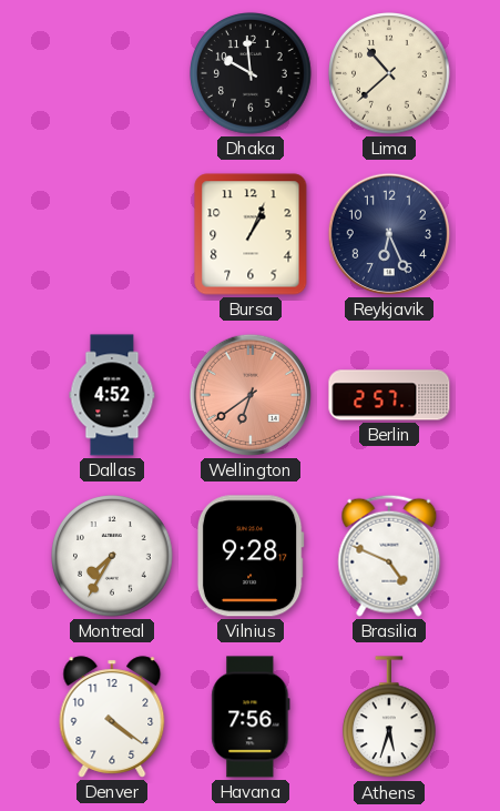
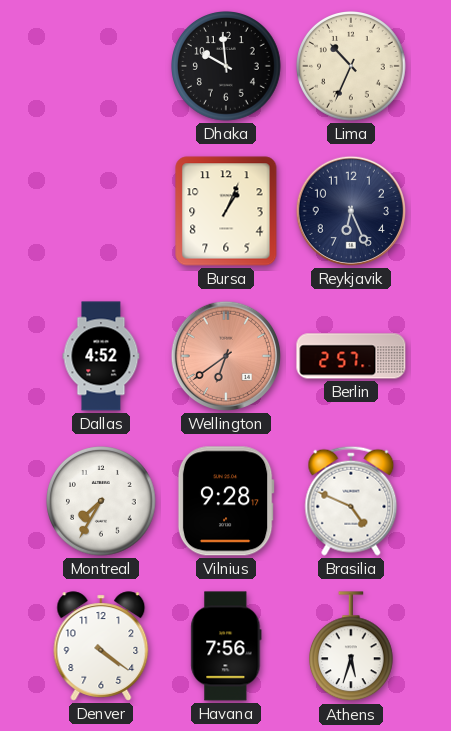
Lima: 10:38 -> 10:34
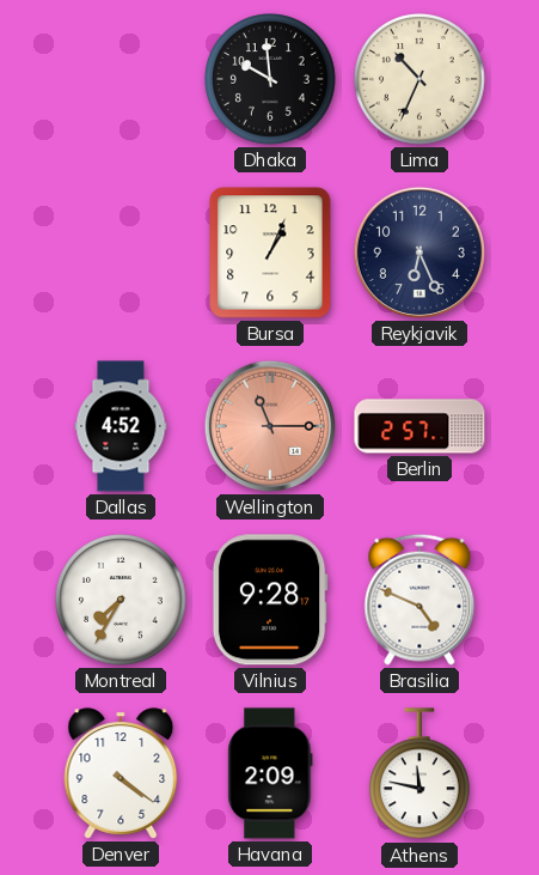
Wellington: 6:39 -> 11:15
Havana: 7:56 -> 2:09
Athens: 5:33 -> 11:47
